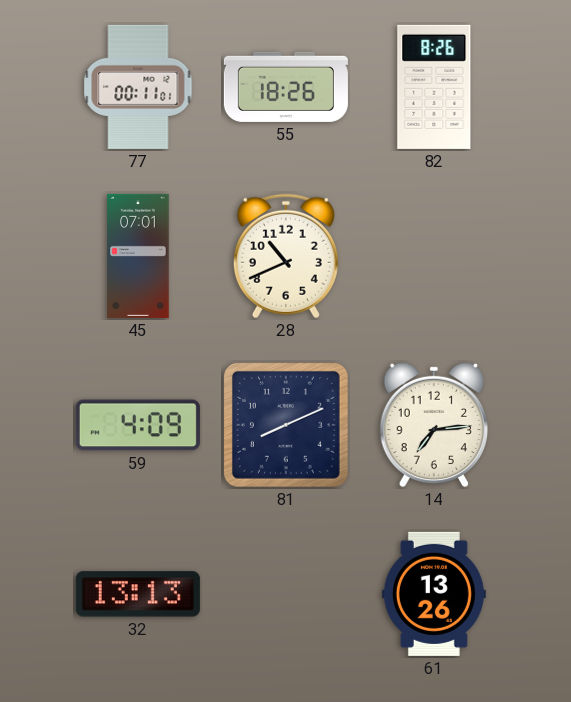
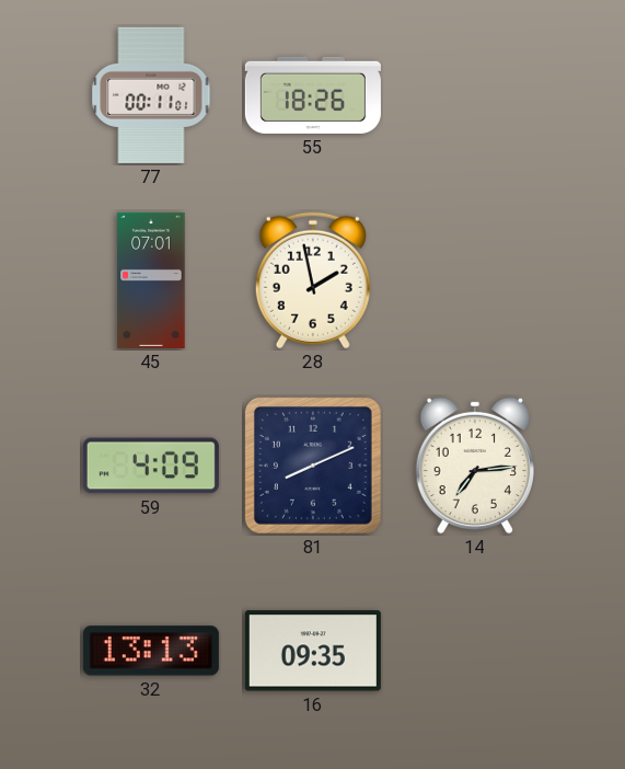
82: 8:26 -> none
28: 10:41 -> 1:58
16: none -> 09:35
61: 13:26 -> none
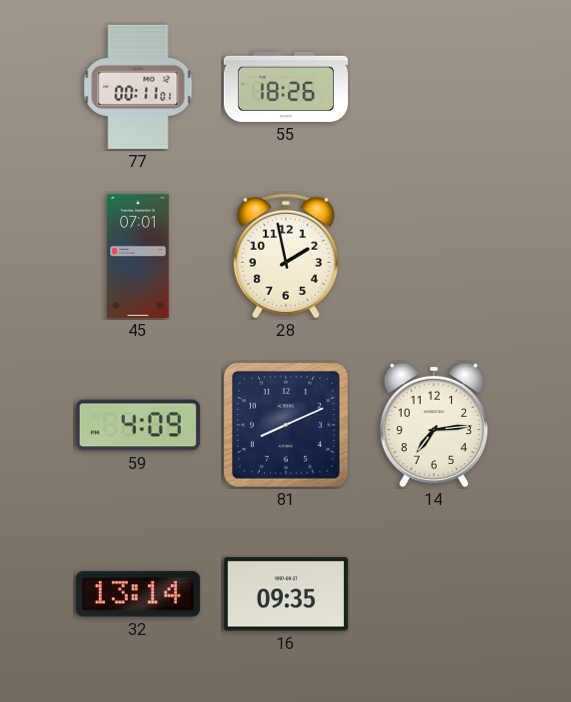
32: 13:13 -> 13:14
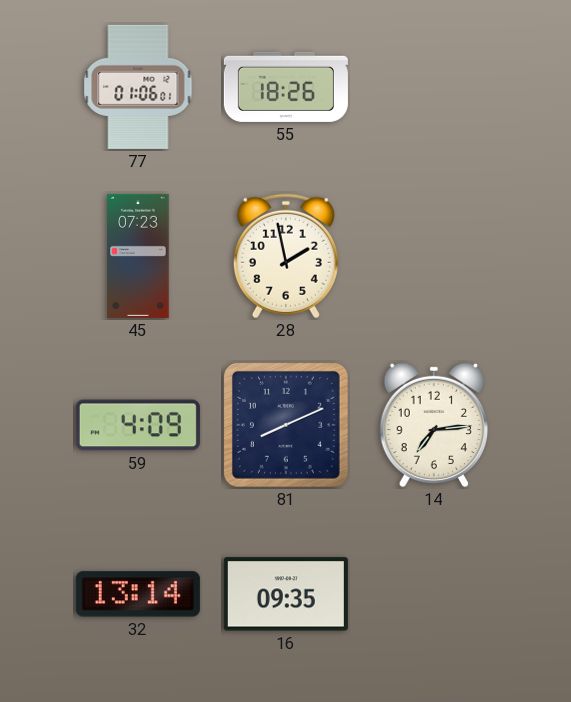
77: 00:11 -> 01:06
45: 07:01 -> 07:23
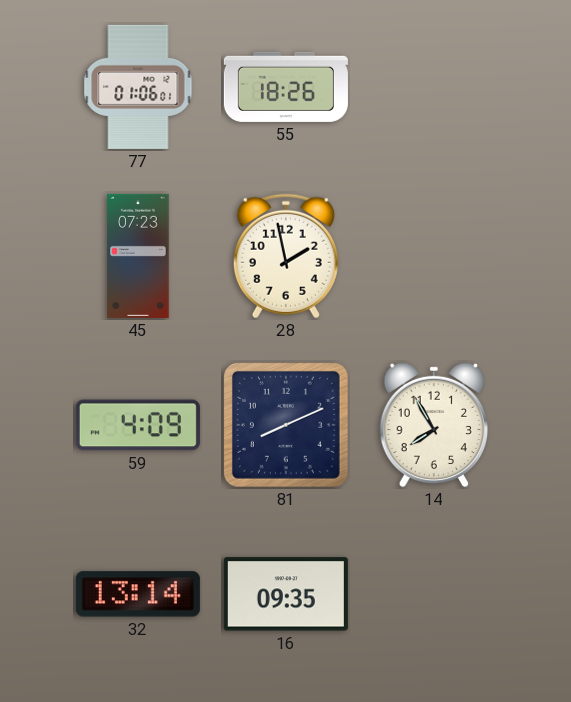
14: 7:14 -> 7:55
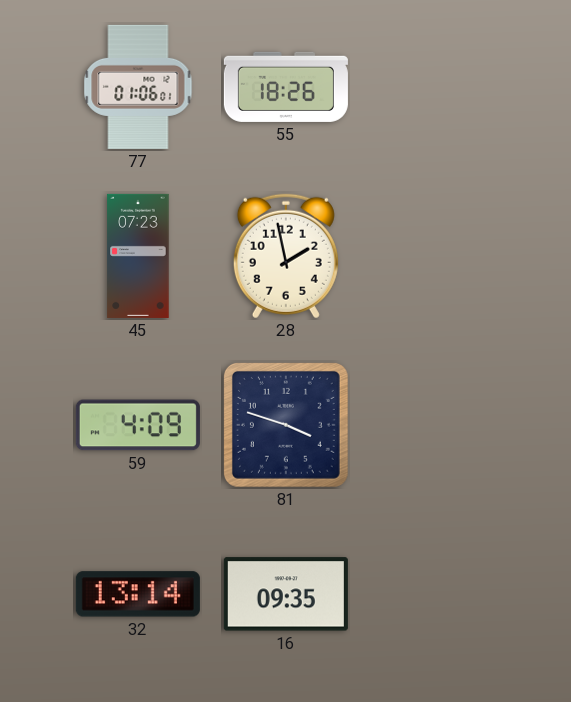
81: 8:11 -> 3:48
14: 7:55 -> none
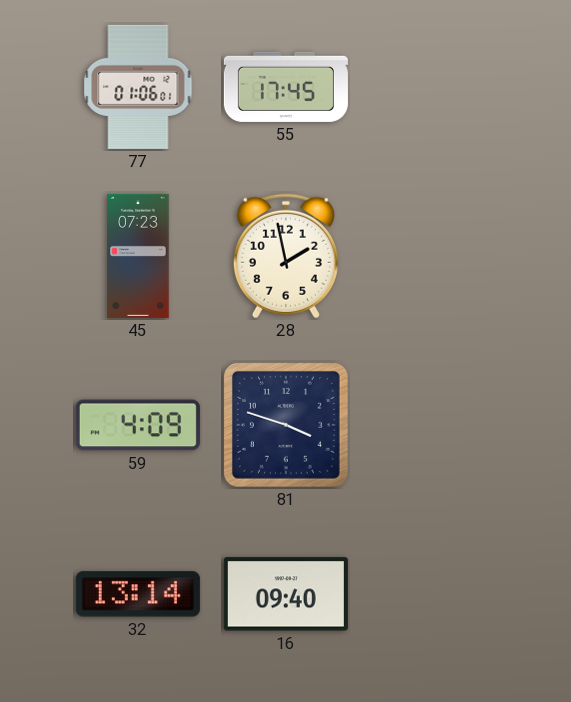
55: 18:26 -> 17:45
16: 09:35 -> 09:40
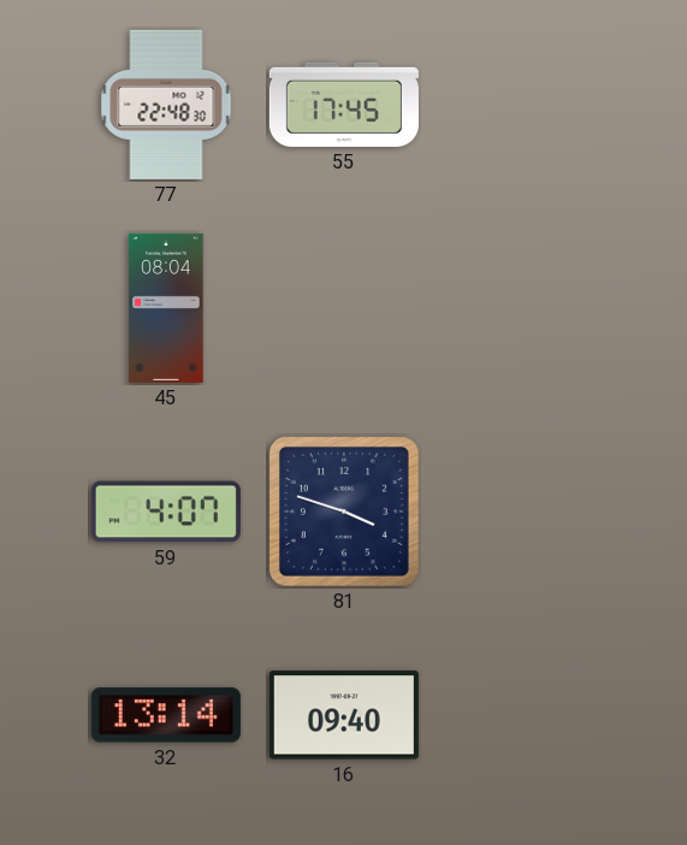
77: 01:06 -> 22:48
45: 07:23 -> 08:04
28: 1:58 -> none
59: 4:09 -> 4:07
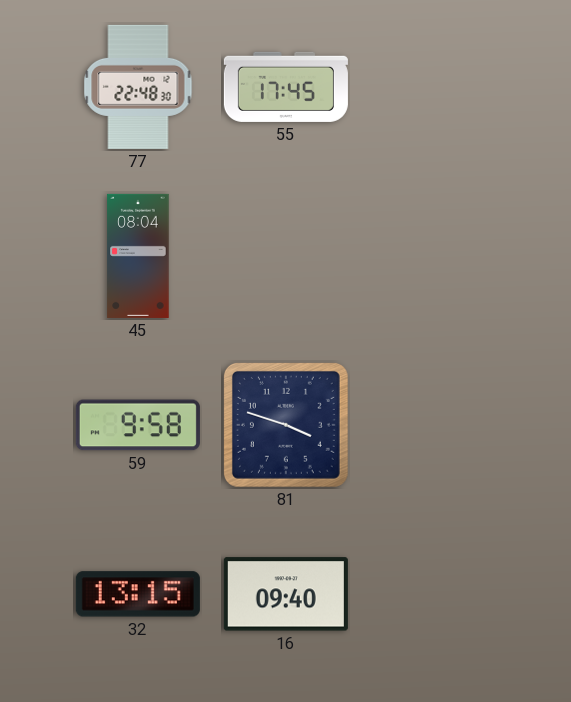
59: 4:07 -> 9:58
32: 13:14 -> 13:15
